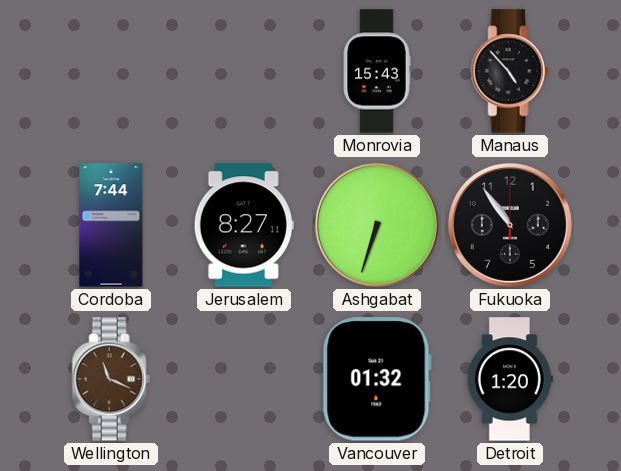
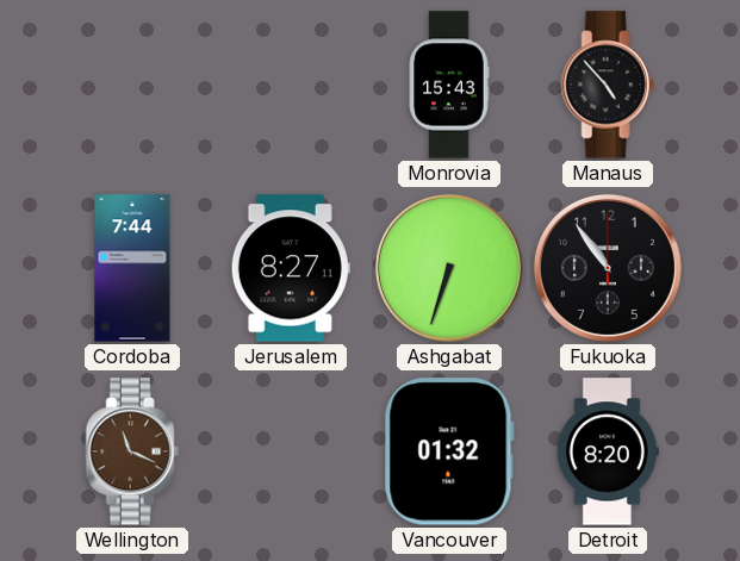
Detroit: 1:20 -> 8:20
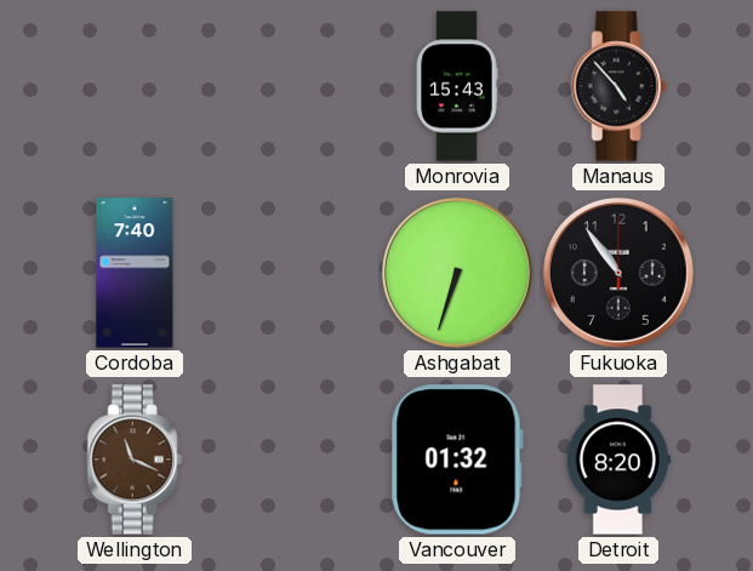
Cordoba: 7:44 -> 7:40
Jerusalem: 8:27 -> none
